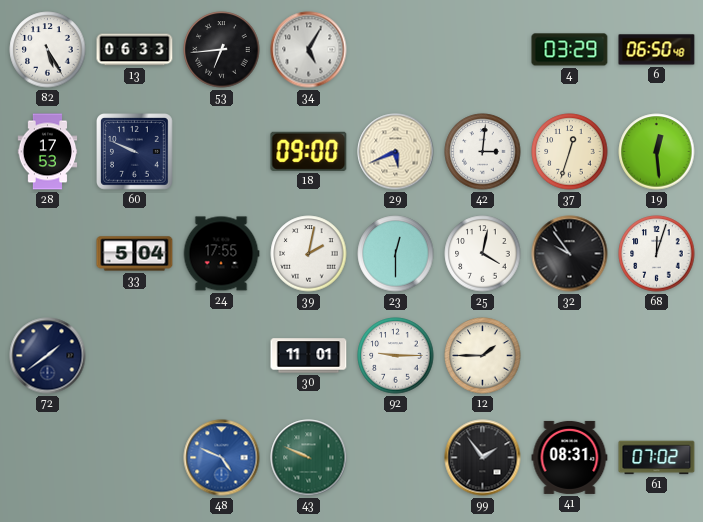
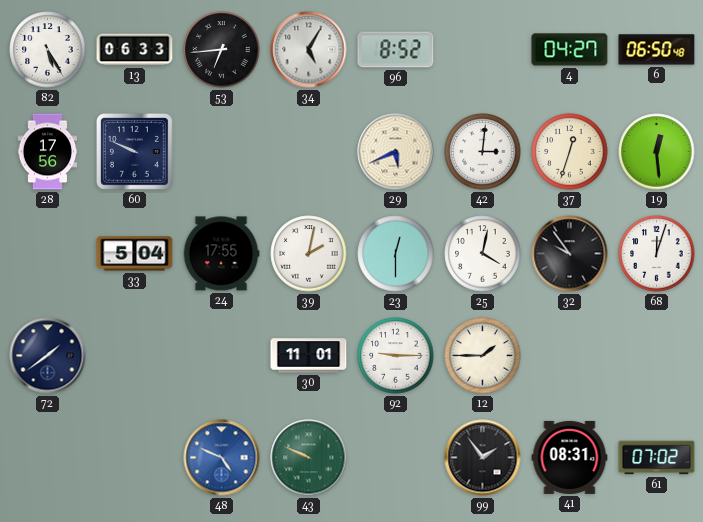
96: none -> 8:52
4: 03:29 -> 04:27
28: 17:53 -> 17:56
18: 09:00 -> none
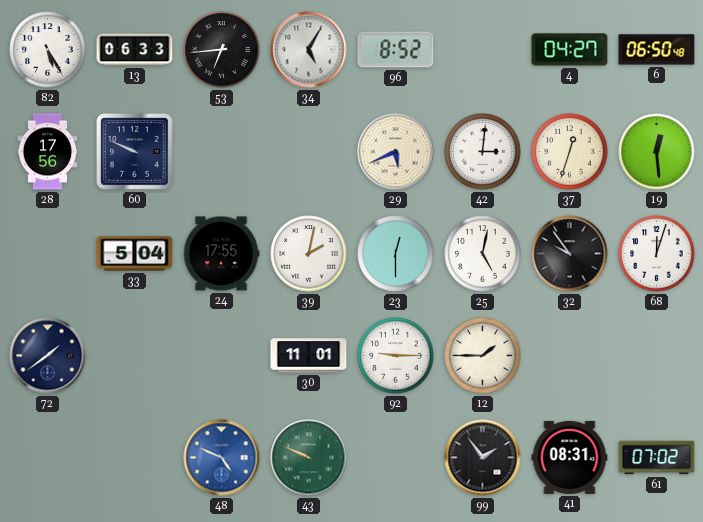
25: 4:02 -> 5:02
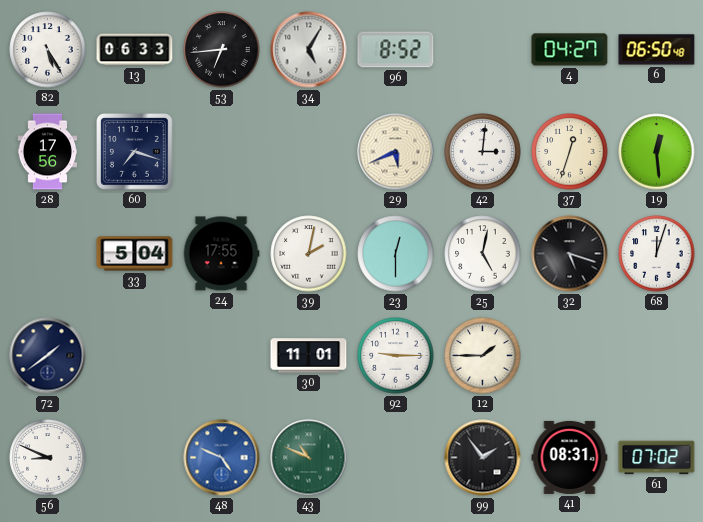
60: 9:49 -> 7:18
32: 9:54 -> 5:18
56: none -> 8:49
43: 9:49 -> 10:49
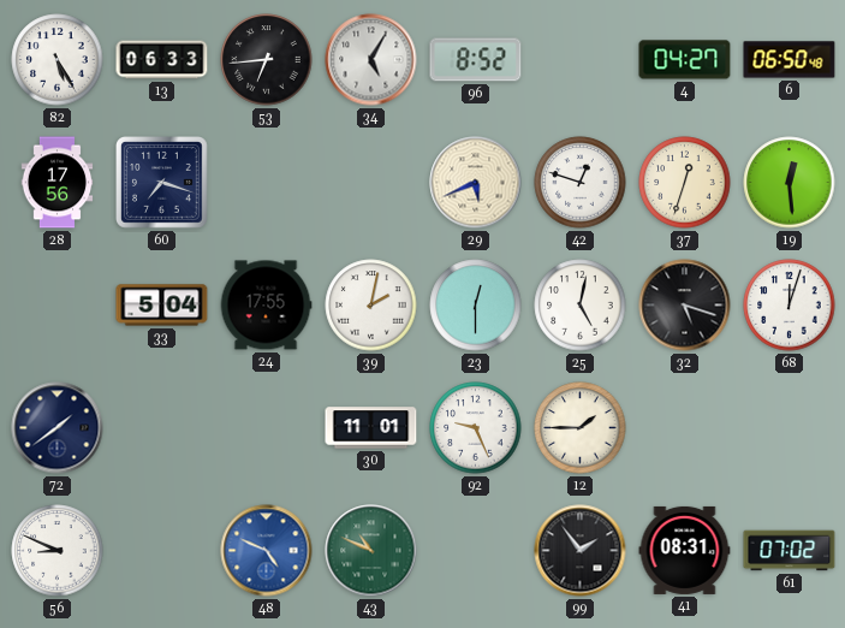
42: 3:01 -> 12:48
92: 9:15 -> 9:26
